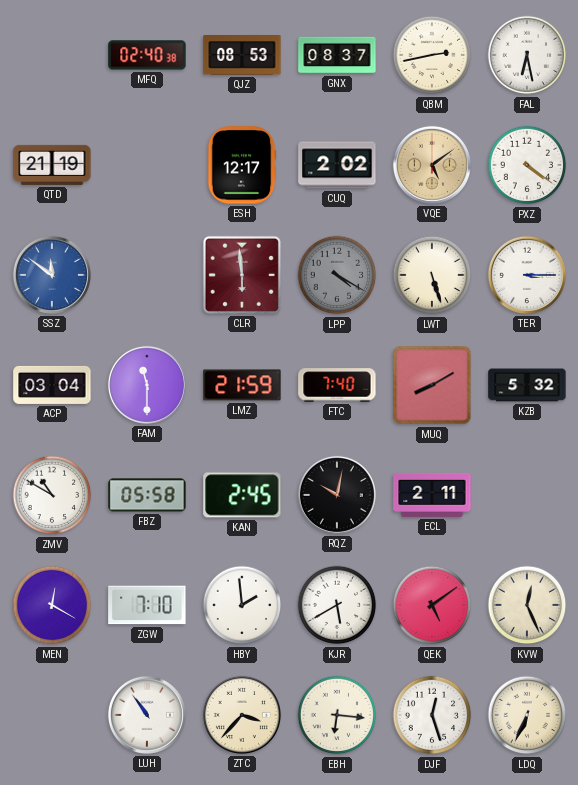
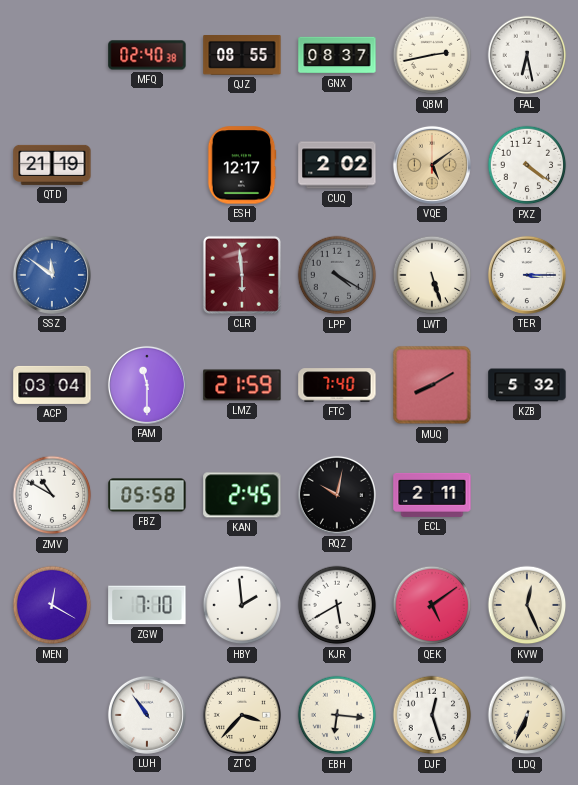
QJZ: 08:53 -> 08:55
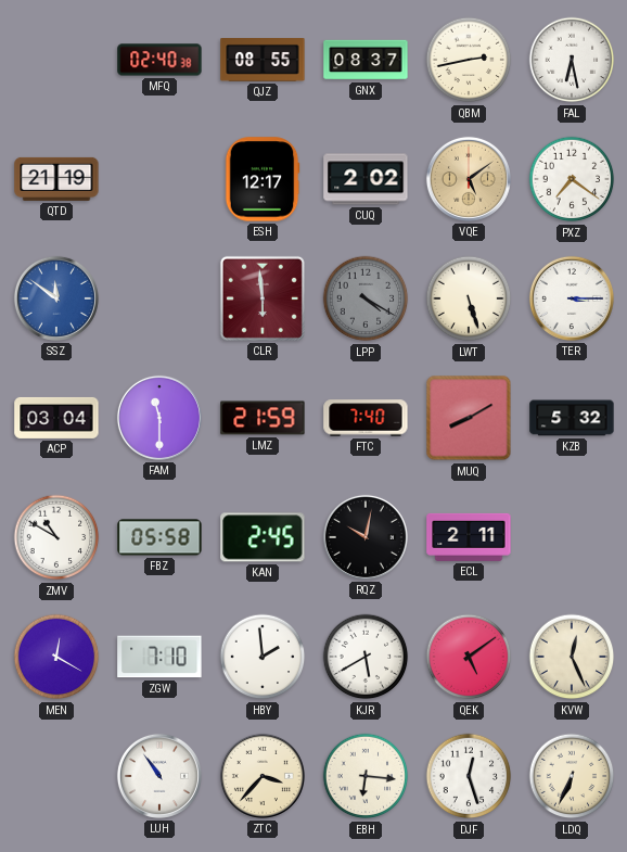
PXZ: 4:21 -> 7:21
